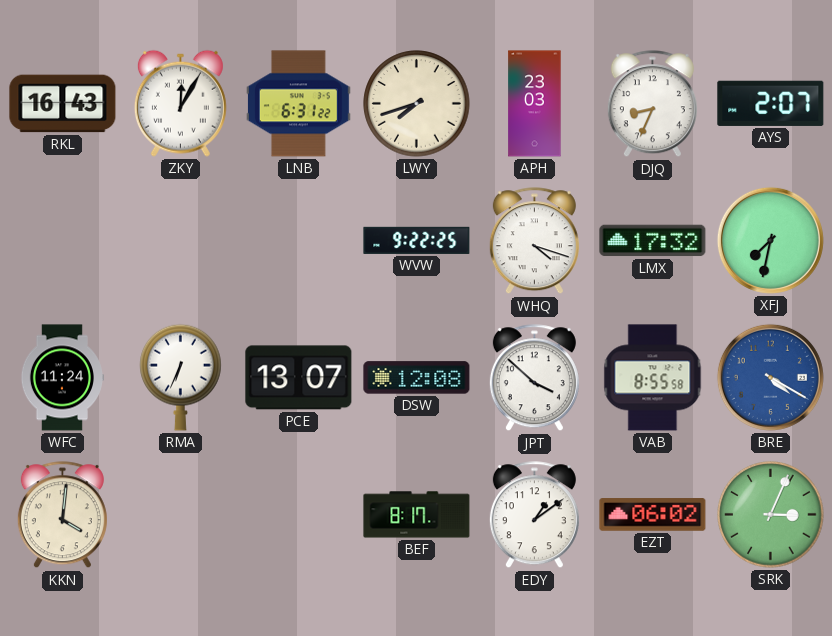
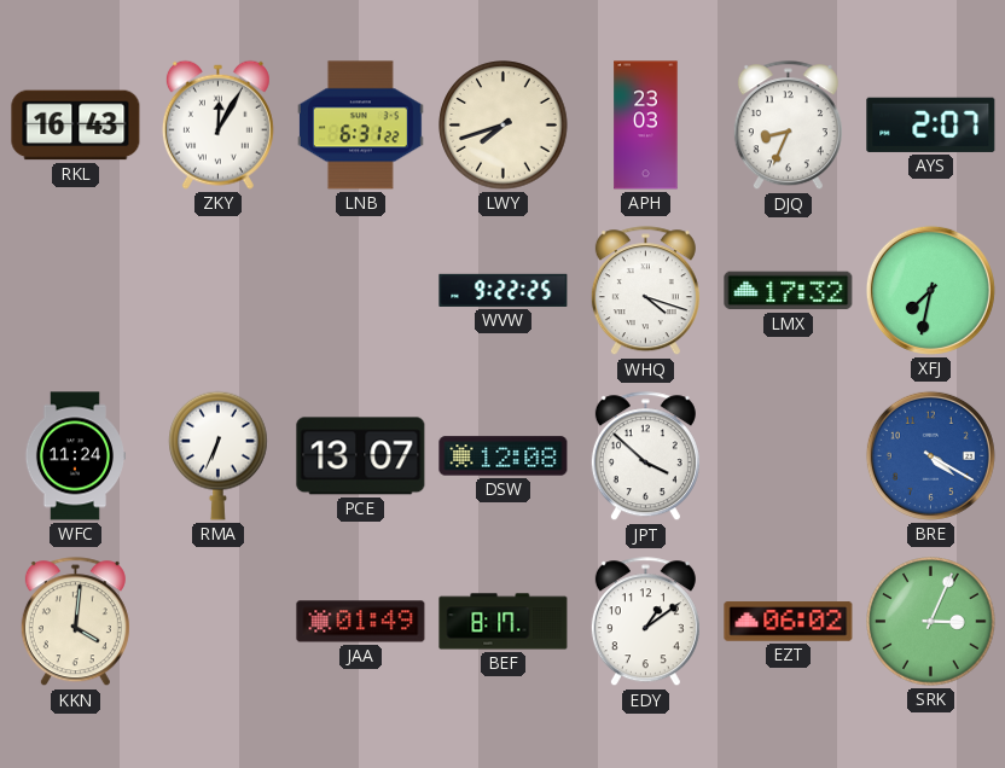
VAB: 8:55 -> none
JAA: none -> 01:49
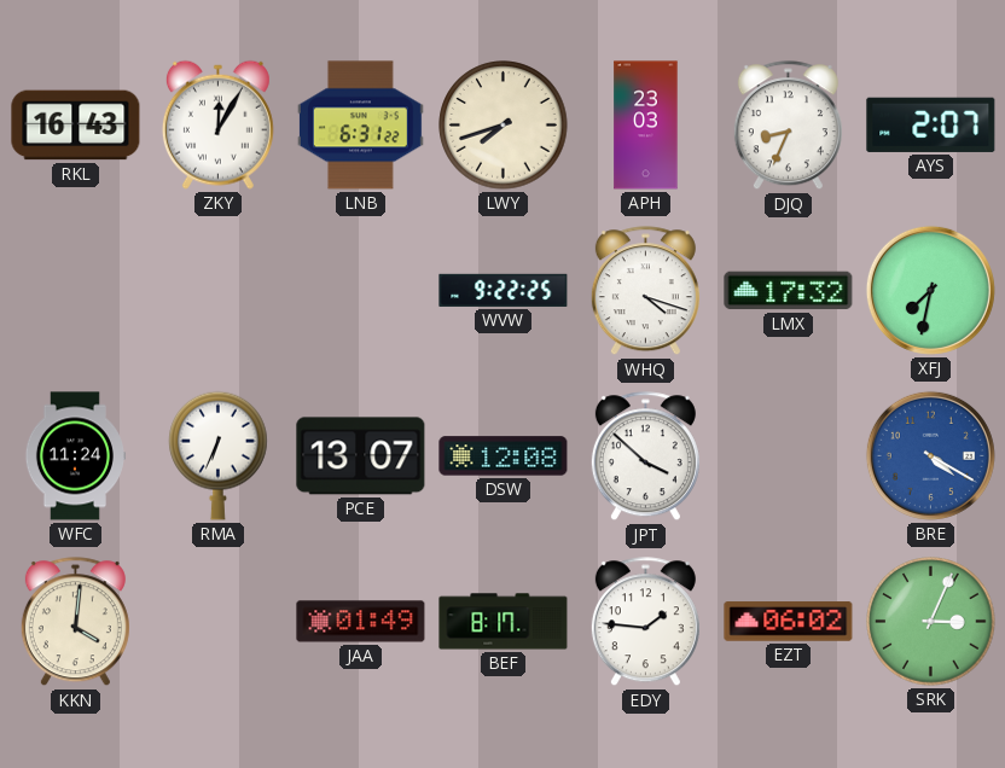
EDY: 1:09 -> 1:46
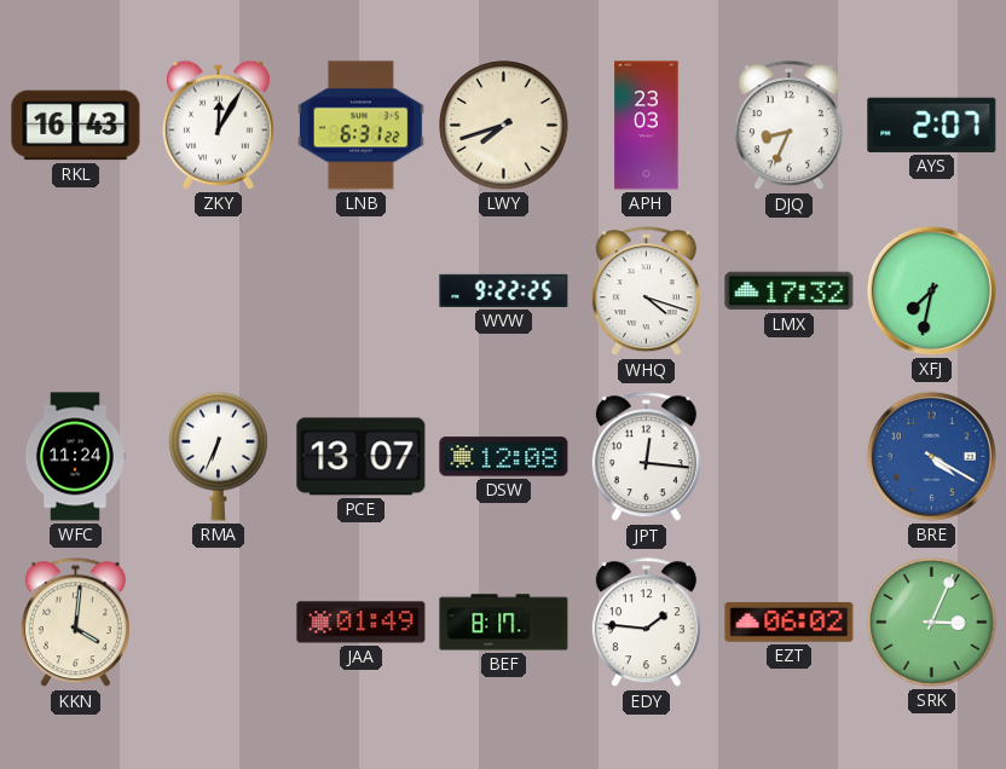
JPT: 3:52 -> 12:16
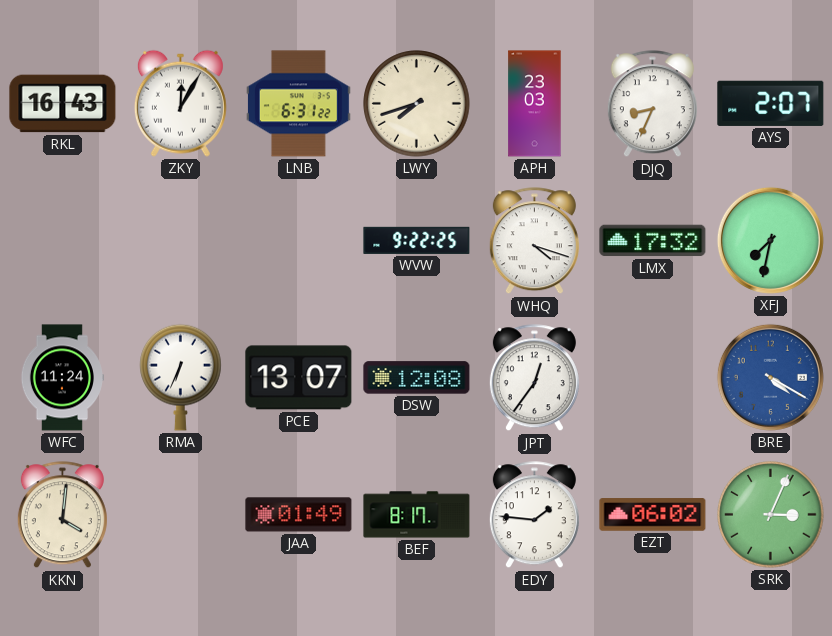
JPT: 12:16 -> 12:36
